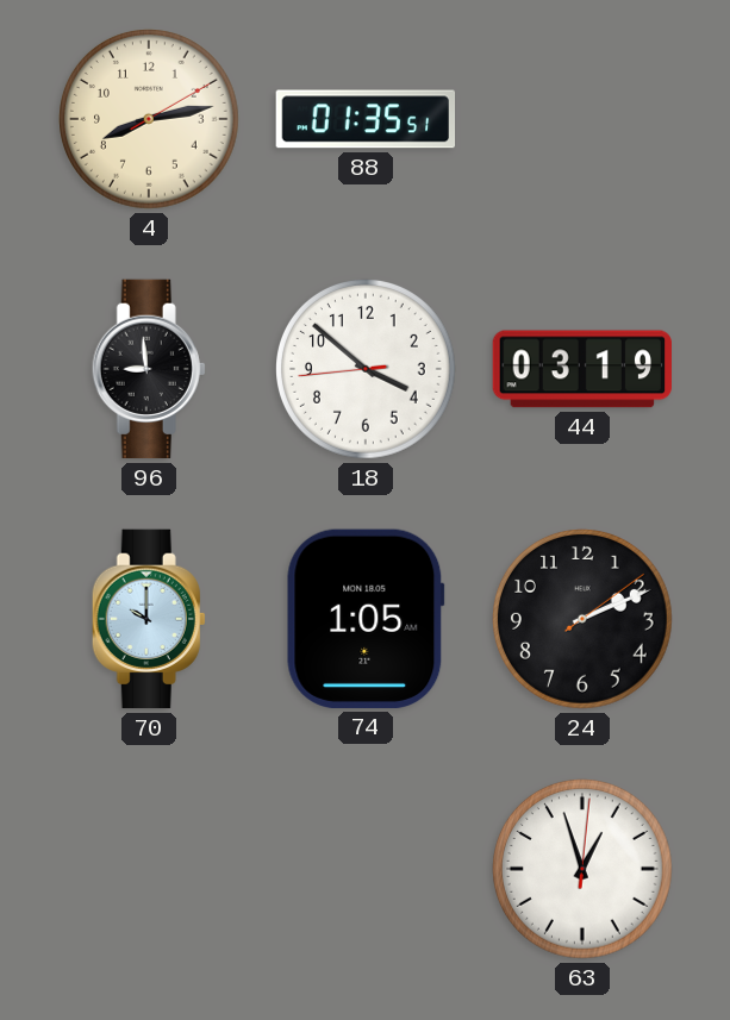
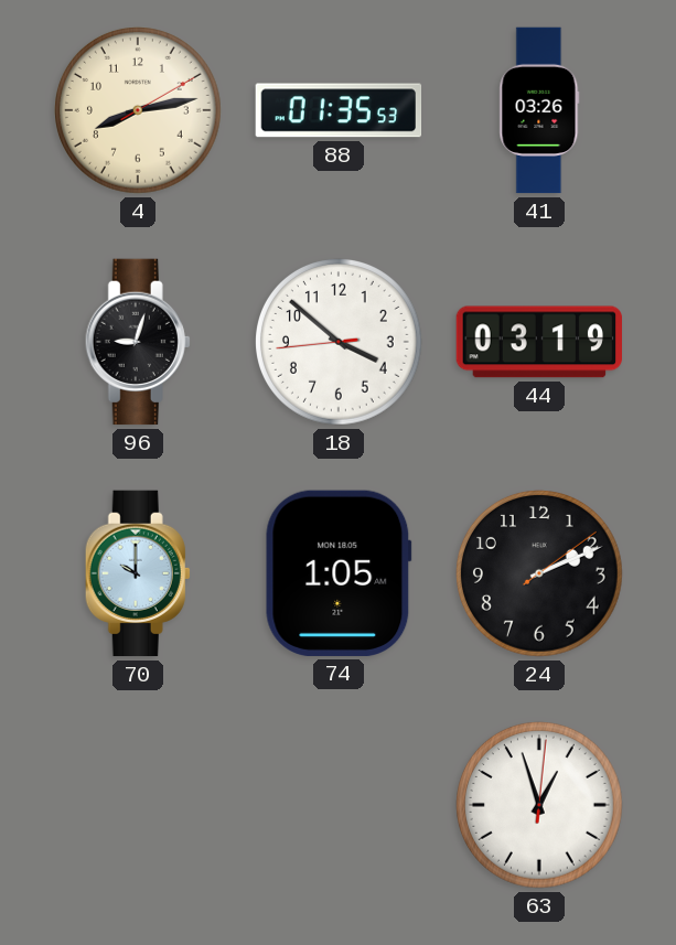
88: 01:35:51 -> 01:35:53
41: none -> 03:26
96: 8:59 -> 9:03
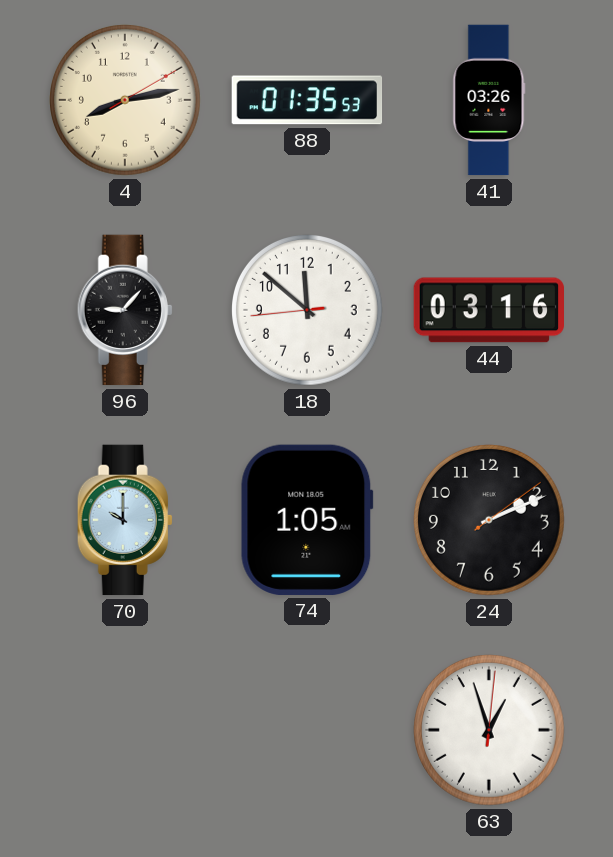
96: 9:03 -> 9:07
18: 3:51 -> 11:51
44: 03:19 -> 03:16
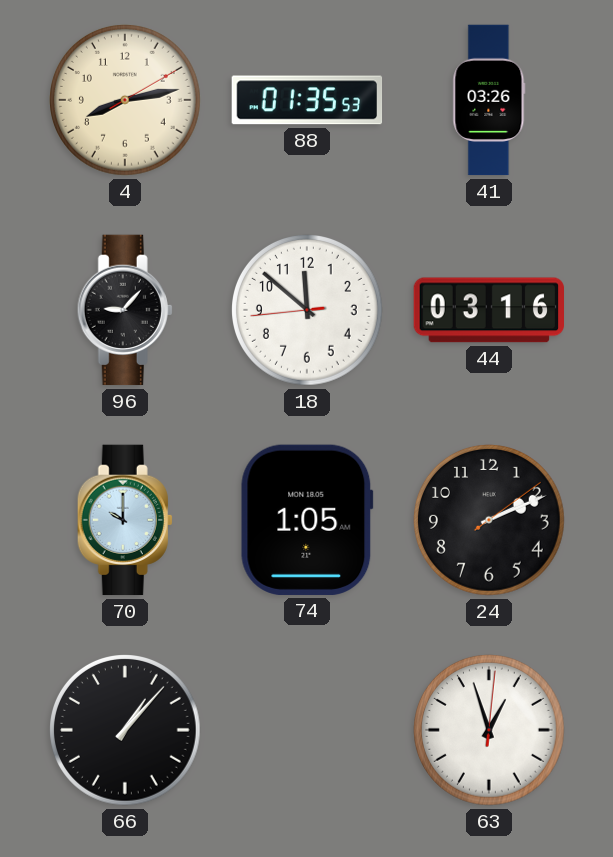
66: none -> 1:07
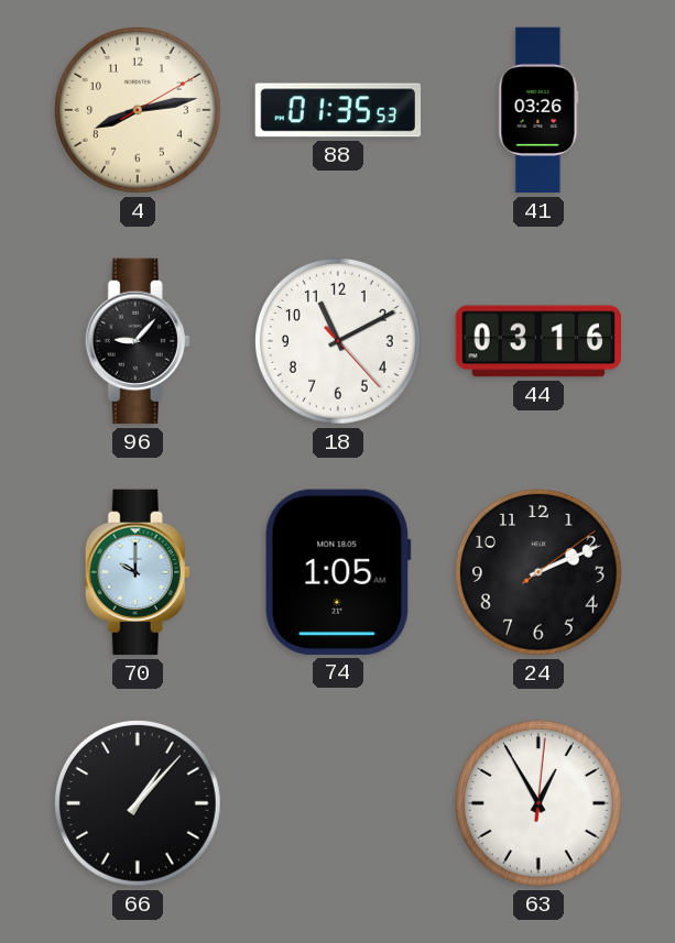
18: 11:51 -> 11:10
63: 12:57 -> 12:55
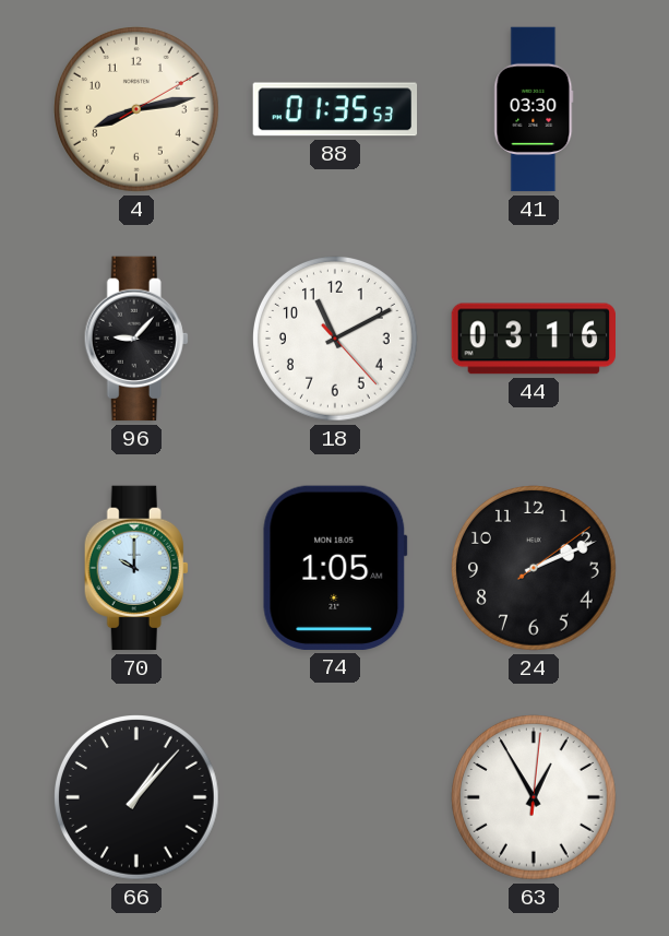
41: 03:26 -> 03:30
